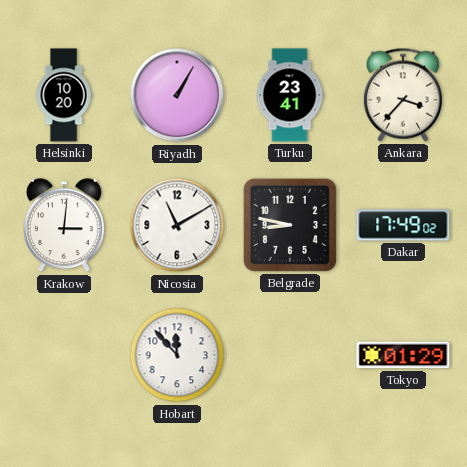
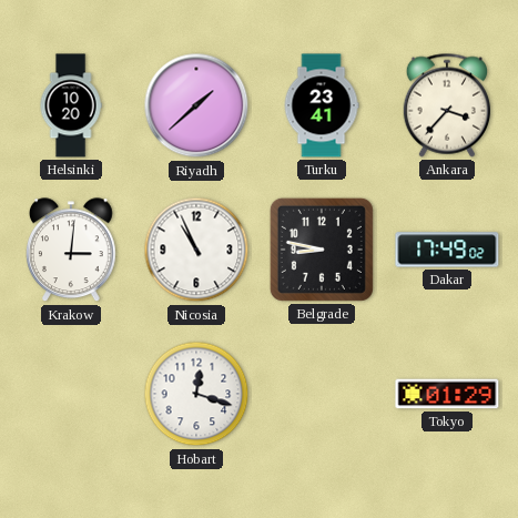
Riyadh: 1:05 -> 1:38
Nicosia: 11:10 -> 10:56
Hobart: 11:53 -> 12:18
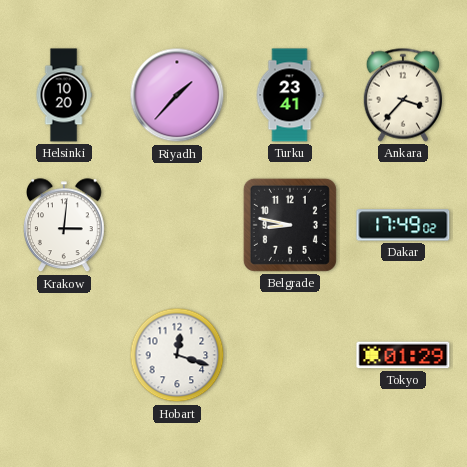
Riyadh: 1:38 -> 1:37
Nicosia: 10:56 -> none
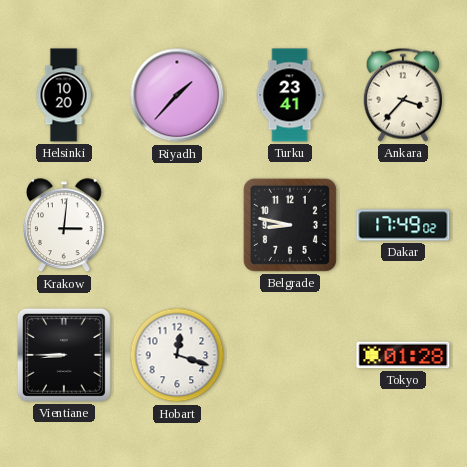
Vientiane: none -> 8:45
Tokyo: 01:29 -> 01:28
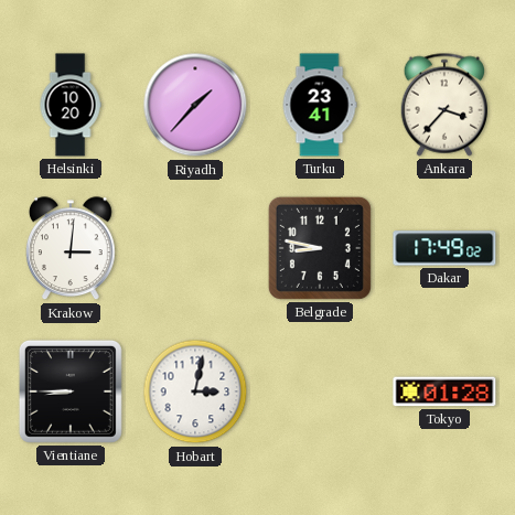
Hobart: 12:18 -> 3:02
